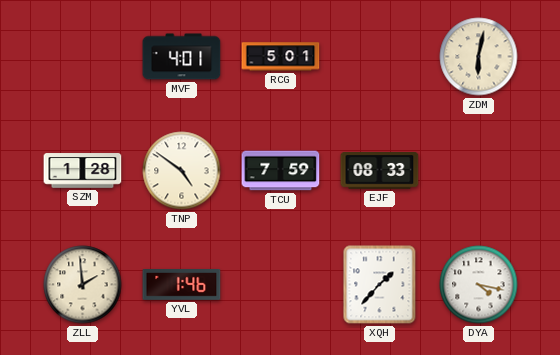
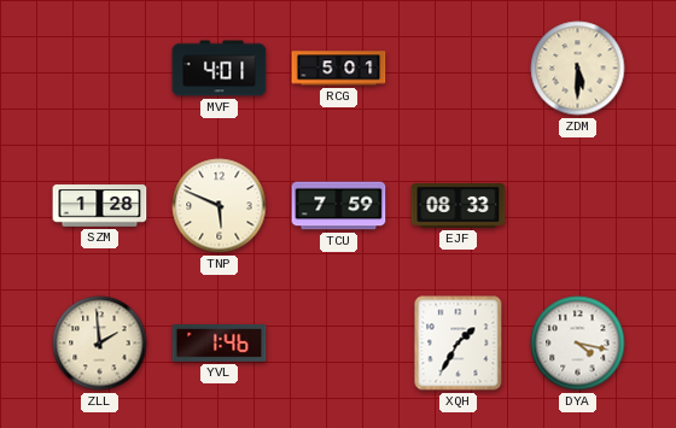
ZDM: 6:02 -> 5:30
TNP: 4:51 -> 5:49
XQH: 1:37 -> 1:35
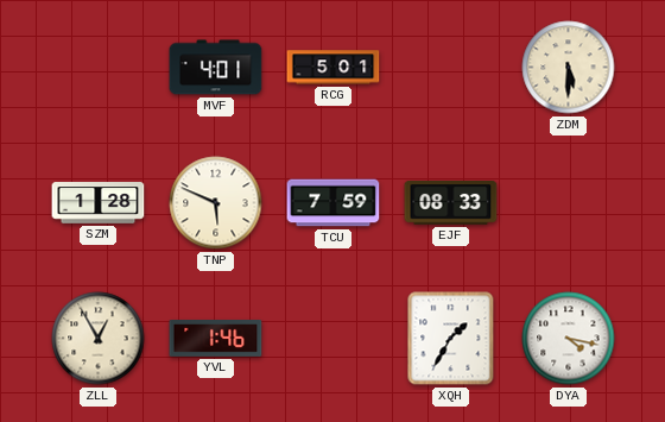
ZLL: 1:59 -> 12:55
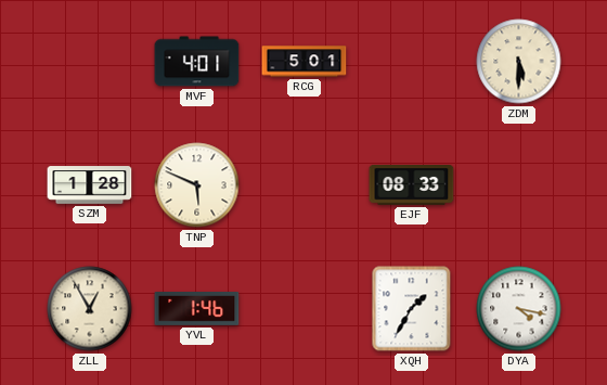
TCU: 7:59 -> none
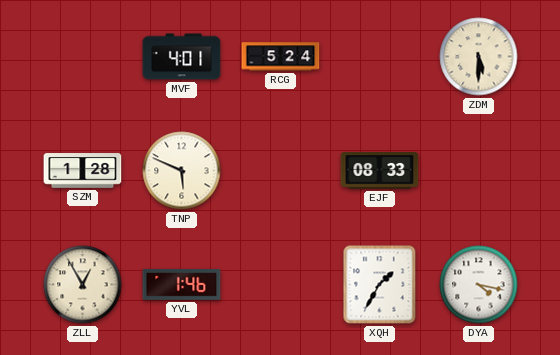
RCG: 5:01 -> 5:24
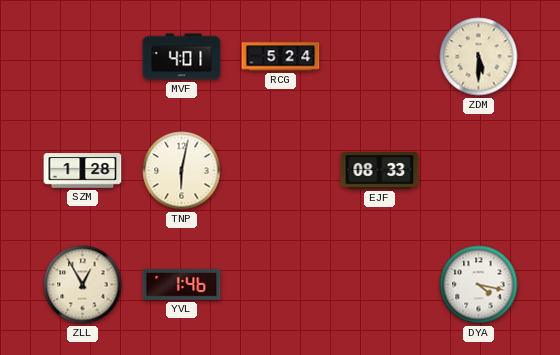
TNP: 5:49 -> 6:02
XQH: 1:35 -> none
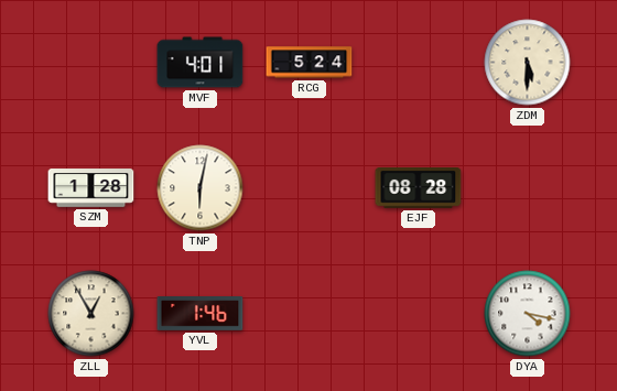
EJF: 08:33 -> 08:28
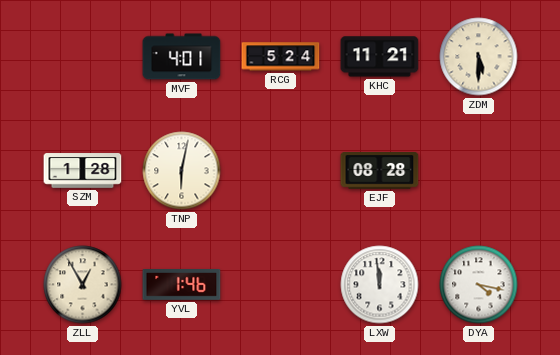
KHC: none -> 11:21
LXW: none -> 11:59
